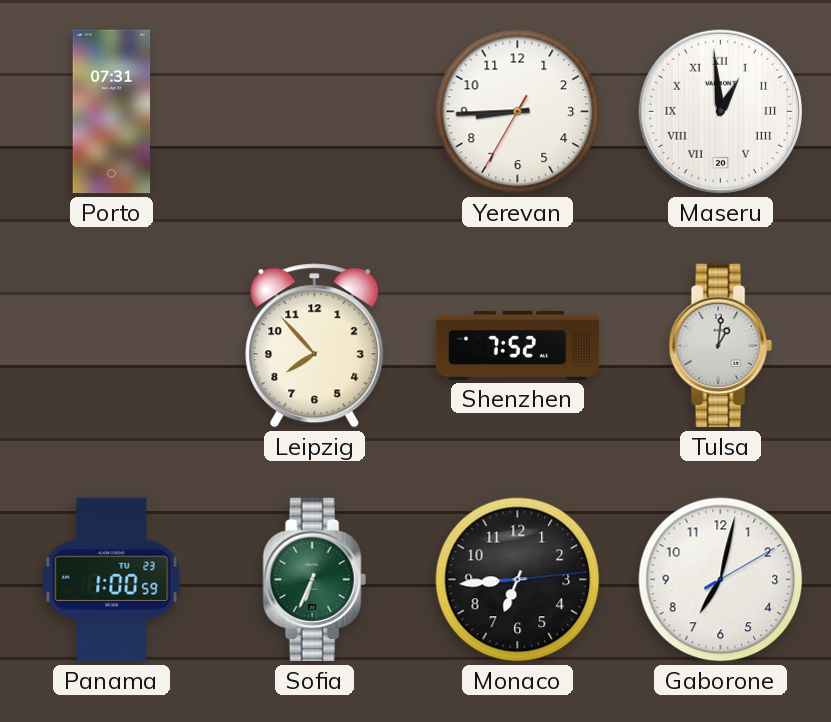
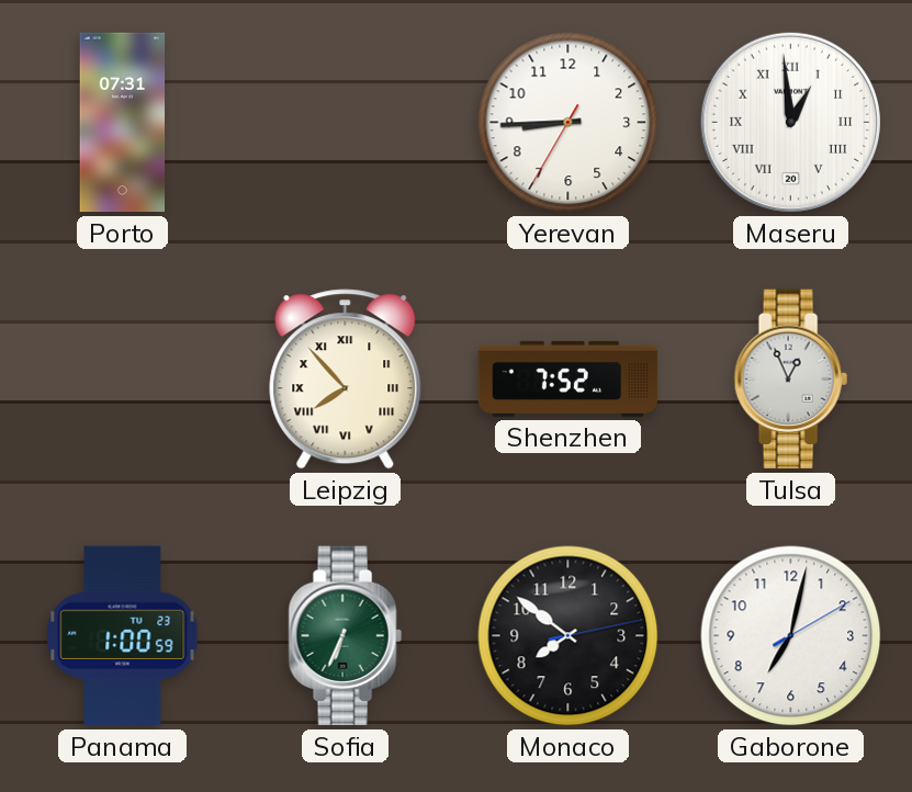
Leipzig numerals: Arabic -> Roman
Tulsa: 1:01 -> 12:56
Monaco: 6:44 -> 7:51
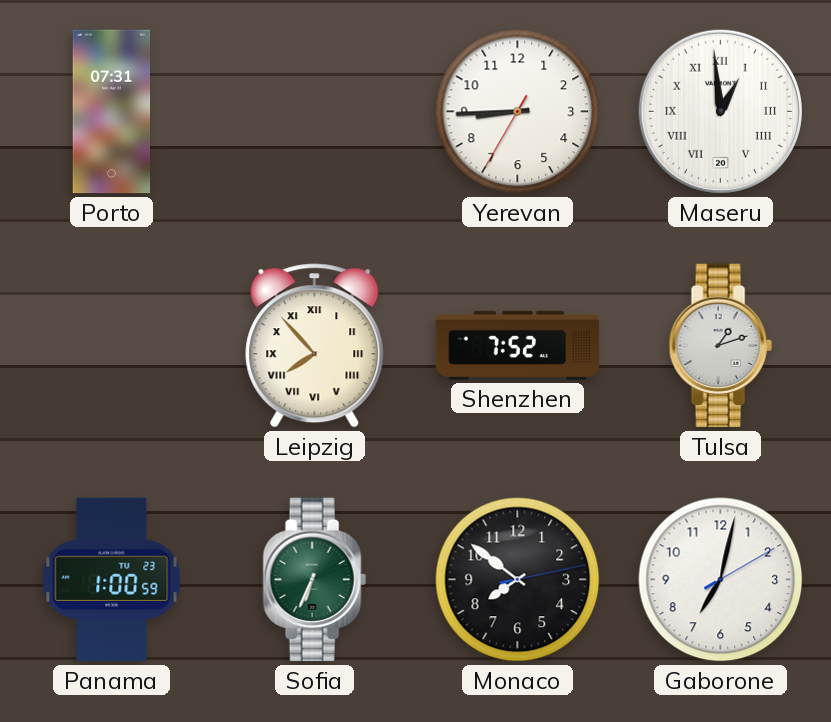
Tulsa: 12:56 -> 1:12
